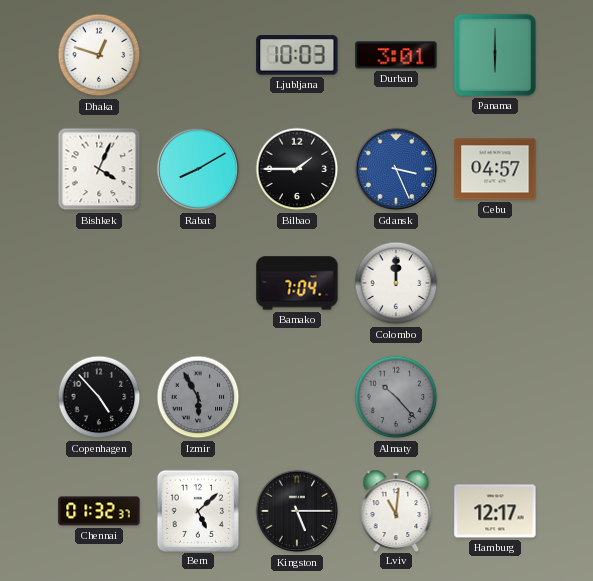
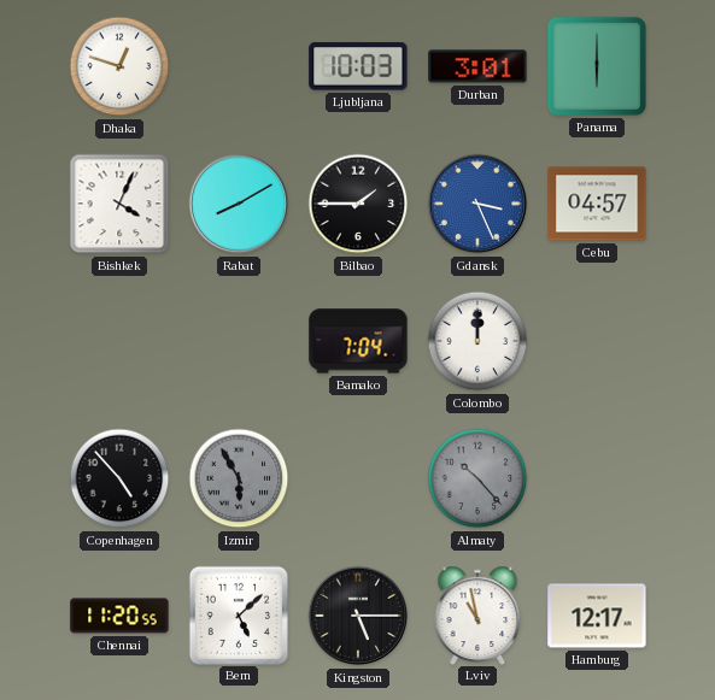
Chennai: 01:32 -> 11:20
Lviv: 11:01 -> 10:58
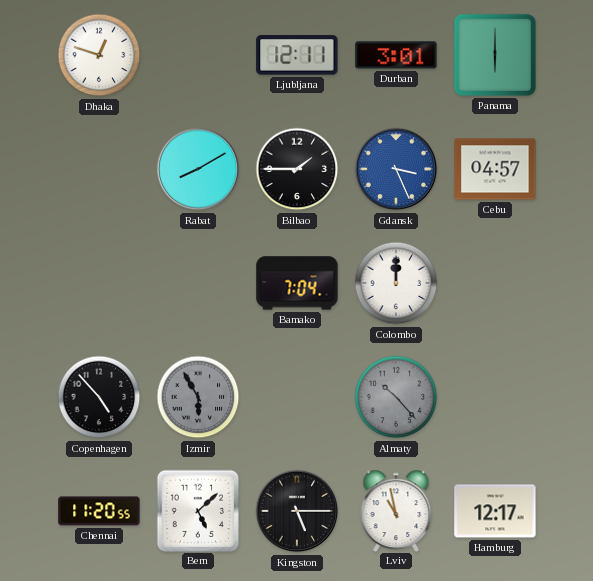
Ljubljana: 10:03 -> 12:11
Bishkek: 4:04 -> none
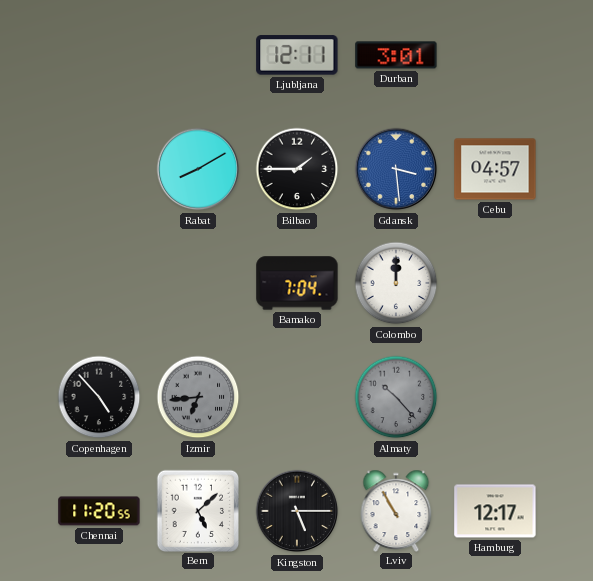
Dhaka: 12:48 -> none
Panama: 6:00 -> none
Gdansk: 3:26 -> 3:29
Izmir: 5:55 -> 6:44
Lviv: 10:58 -> 10:55
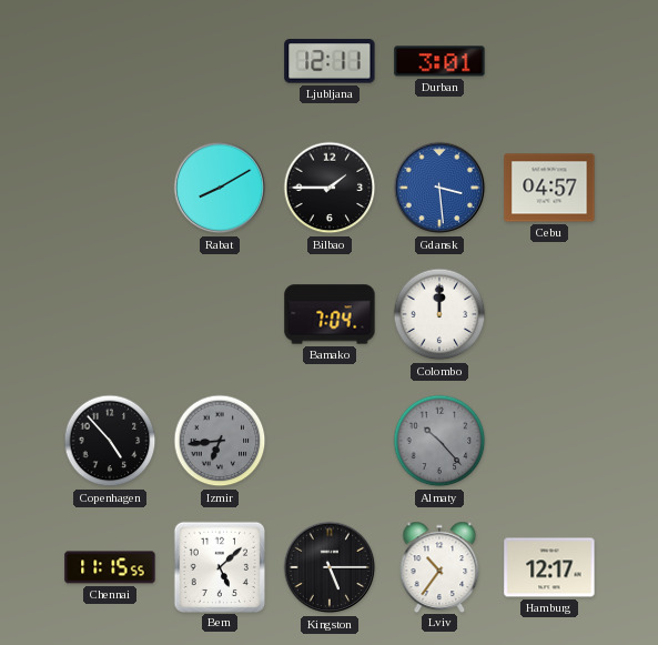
Chennai: 11:20 -> 11:15
Lviv: 10:55 -> 10:36
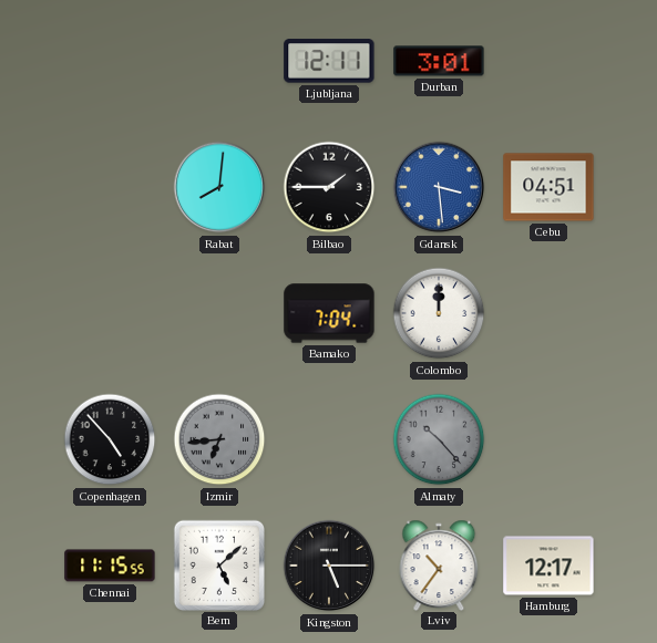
Rabat: 8:10 -> 8:01
Cebu: 04:57 -> 04:51
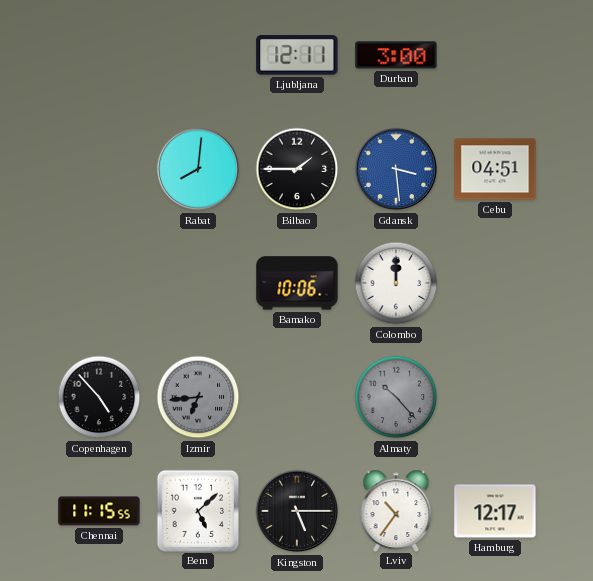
Durban: 3:01 -> 3:00
Bamako: 7:04 -> 10:06
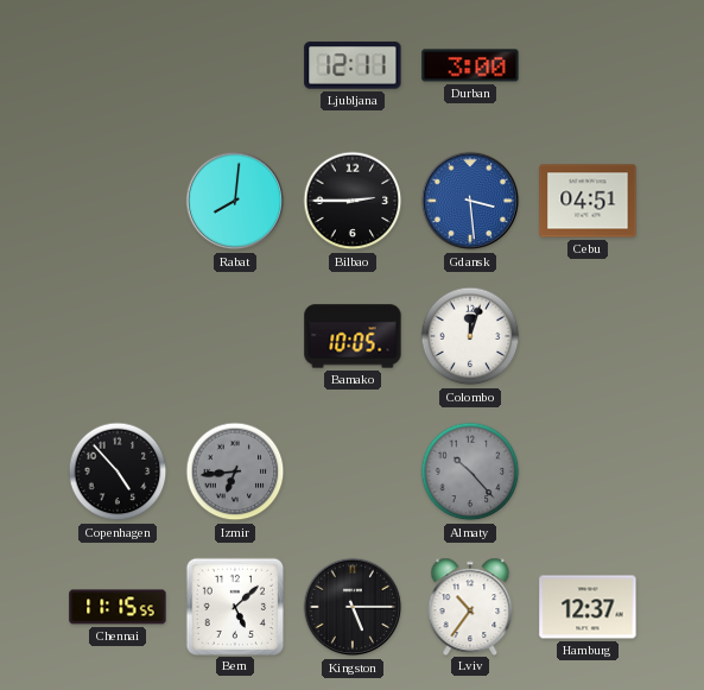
Bilbao: 1:45 -> 2:45
Bamako: 10:06 -> 10:05
Colombo: 12:00 -> 12:03
Hamburg: 12:17 -> 12:37
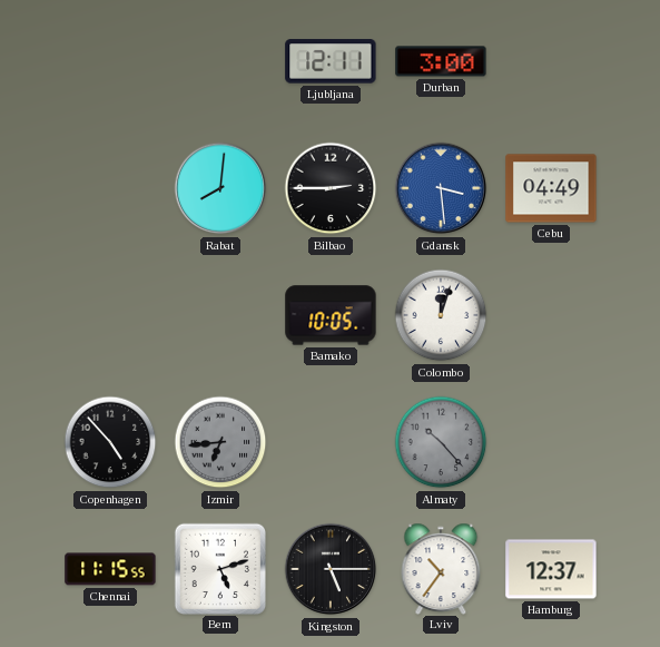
Cebu: 04:51 -> 04:49
Bern: 5:08 -> 5:12
